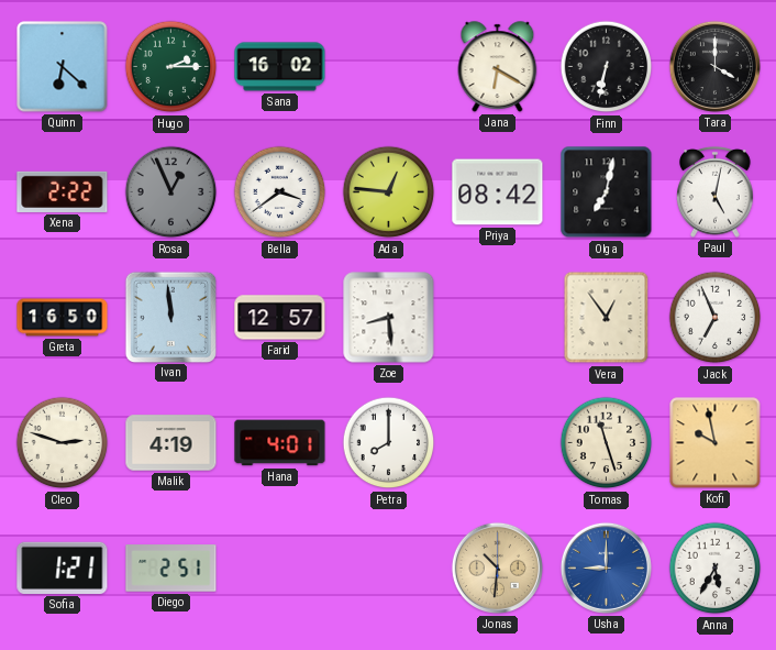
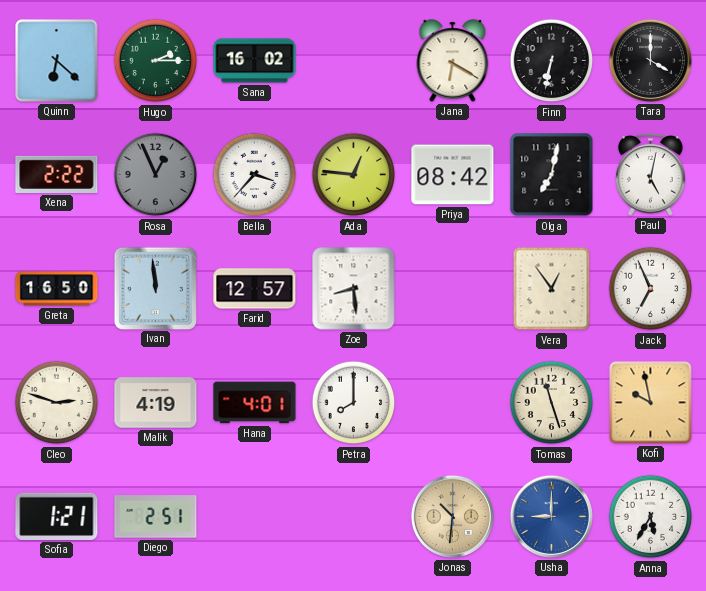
Bella: 3:39 -> 3:37
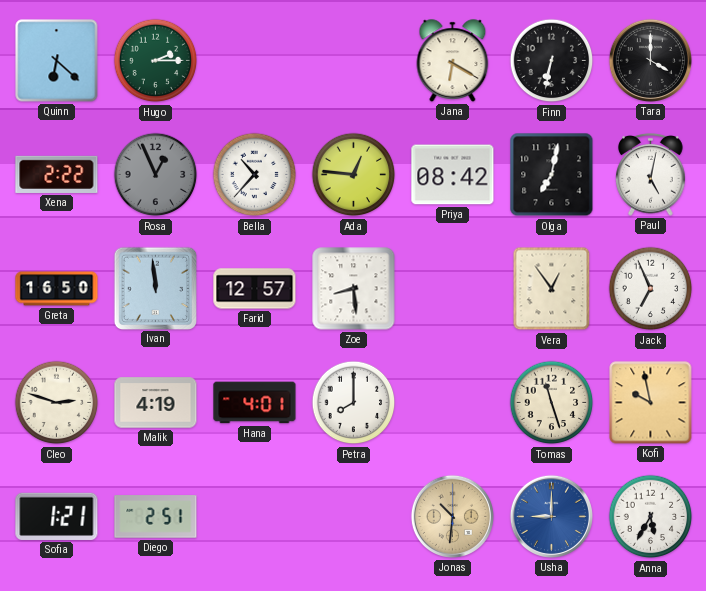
Sana: 16:02 -> none
Bella: 3:37 -> 10:37
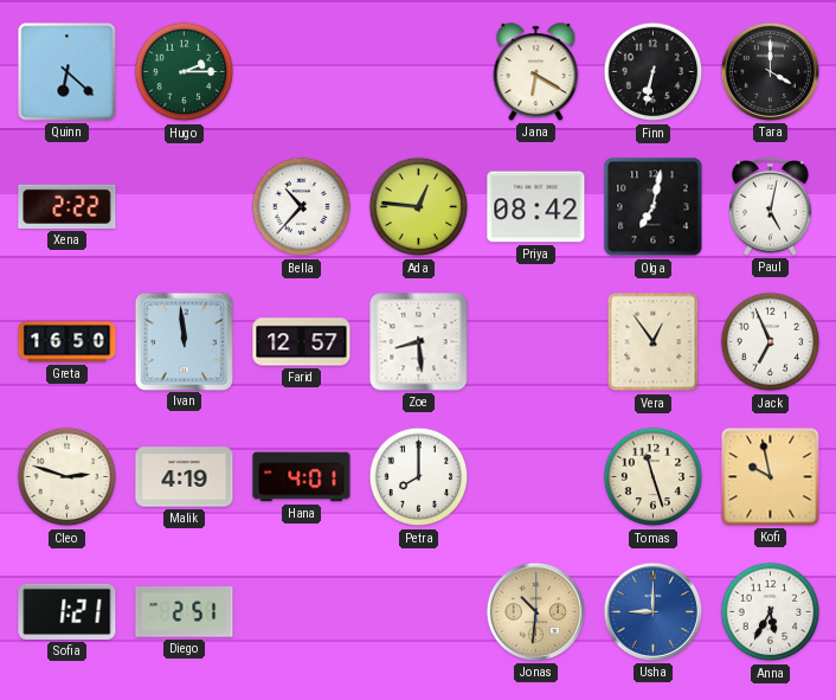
Rosa: 12:56 -> none
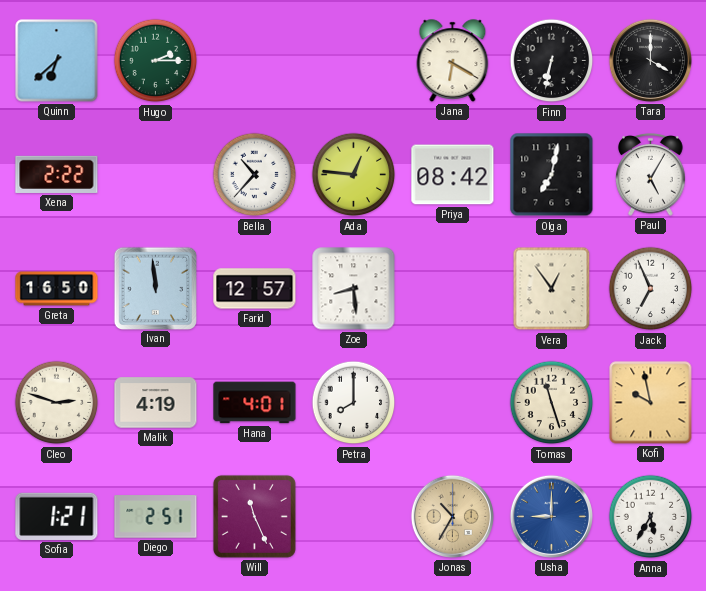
Quinn: 6:22 -> 6:38
Paul: 5:02 -> 5:05
Will: none -> 11:26
Jonas: 10:31 -> 10:35
